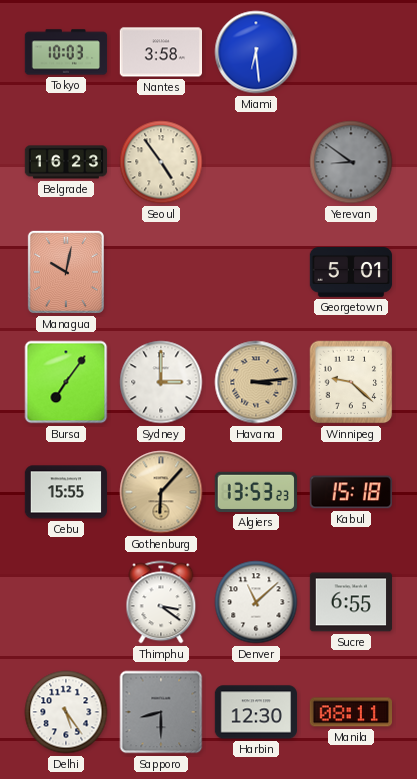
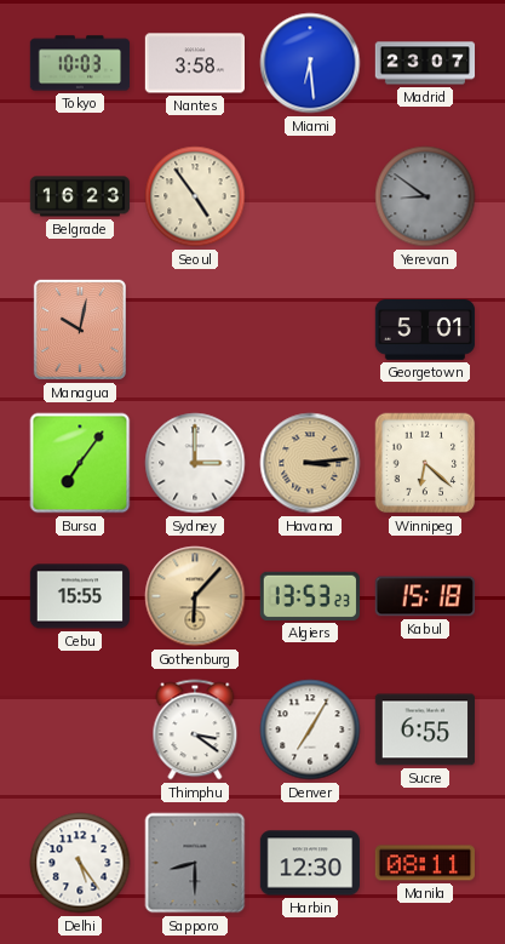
Madrid: none -> 23:07
Winnipeg: 9:22 -> 6:22
Denver: 11:08 -> 7:05
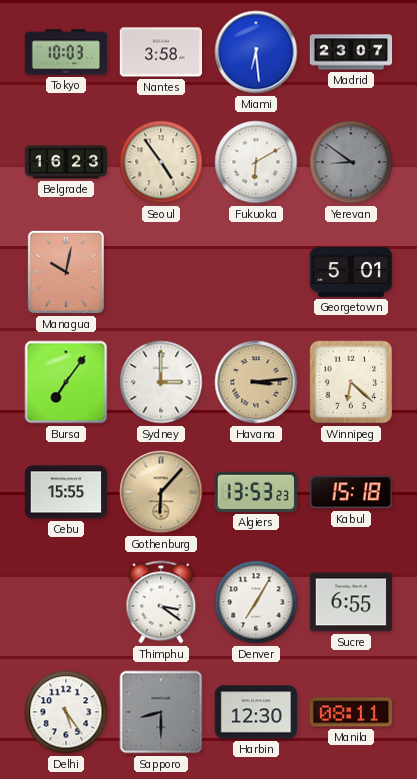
Fukuoka: none -> 6:10
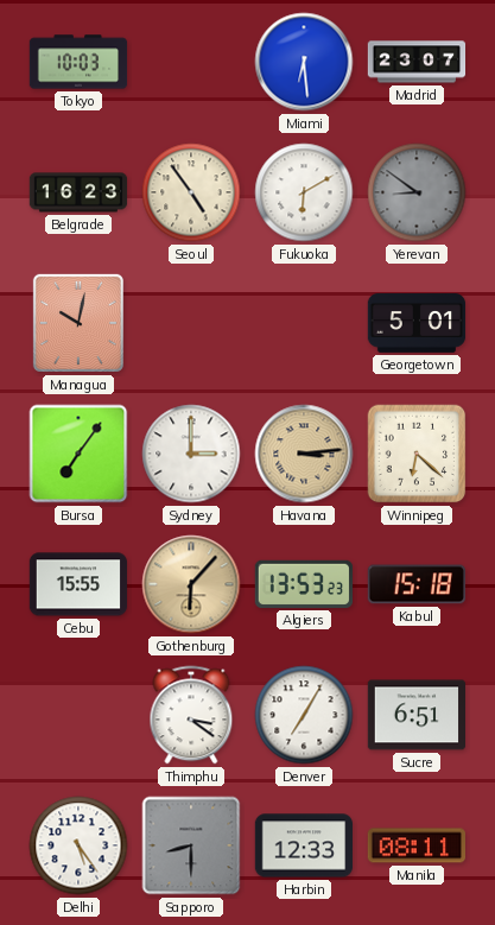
Nantes: 3:58 -> none
Sucre: 6:55 -> 6:51
Harbin: 12:30 -> 12:33
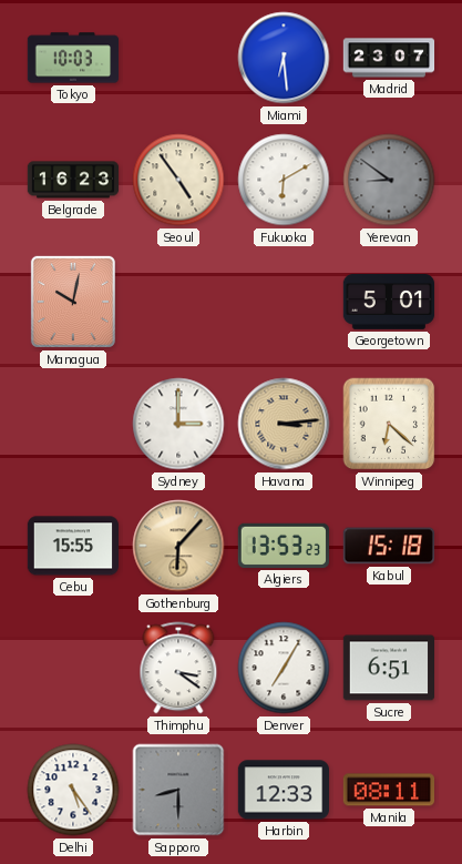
Bursa: 7:06 -> none
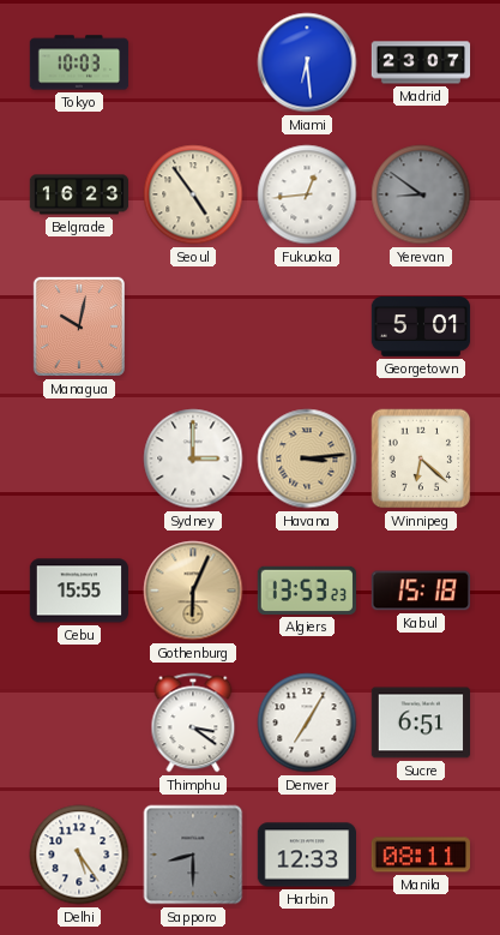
Fukuoka: 6:10 -> 12:44
Gothenburg: 6:07 -> 6:04
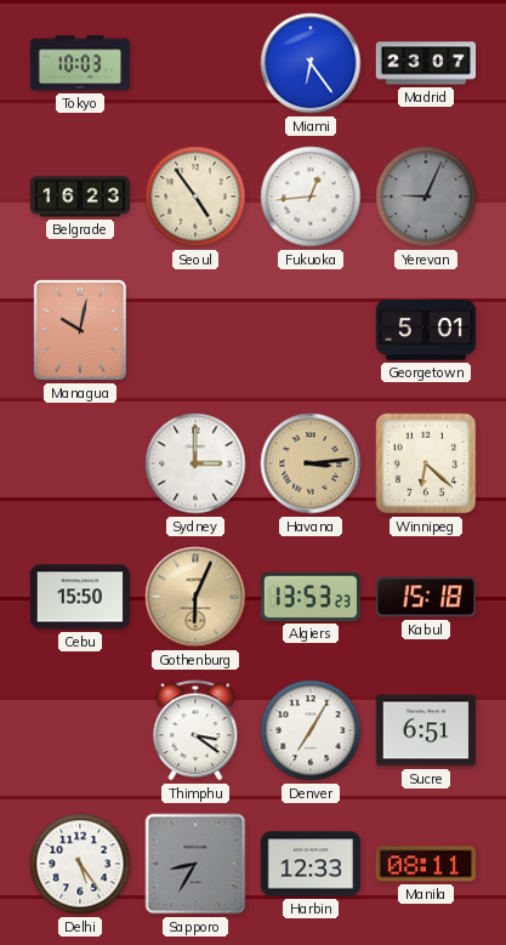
Miami: 6:29 -> 6:24
Yerevan: 8:51 -> 9:04
Cebu: 15:55 -> 15:50
Sapporo: 8:30 -> 8:35
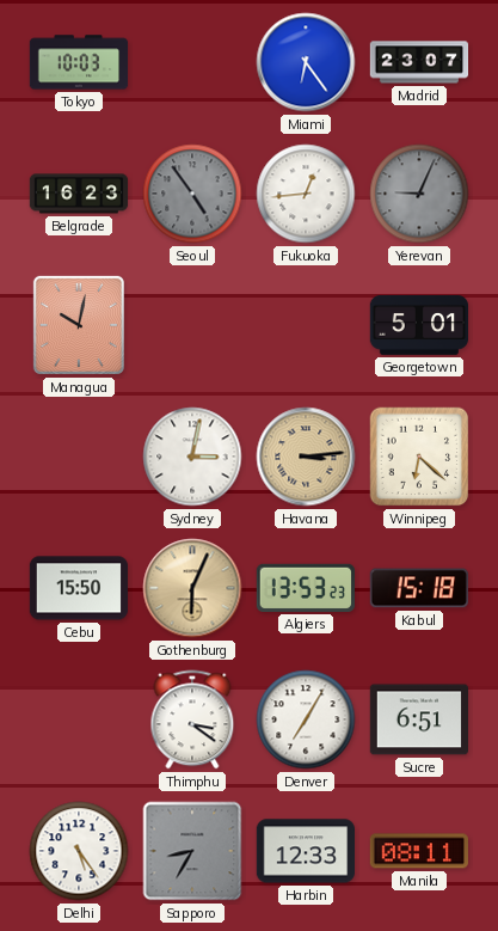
Seoul dial: cream -> grey
Sydney: 3:00 -> 3:02
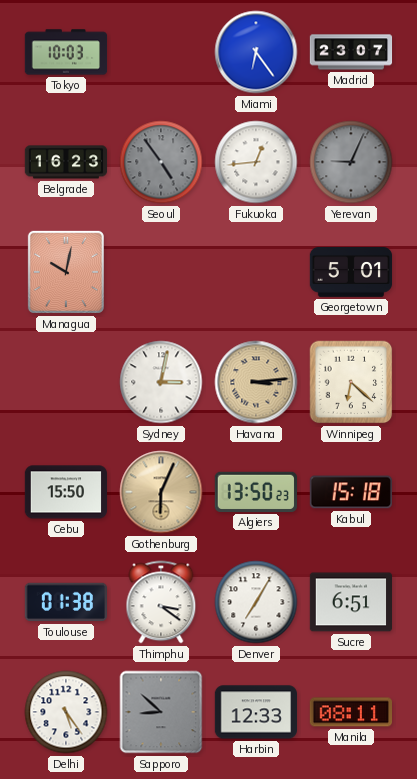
Algiers: 13:53 -> 13:50
Toulouse: none -> 01:38
Sapporo: 8:35 -> 8:52
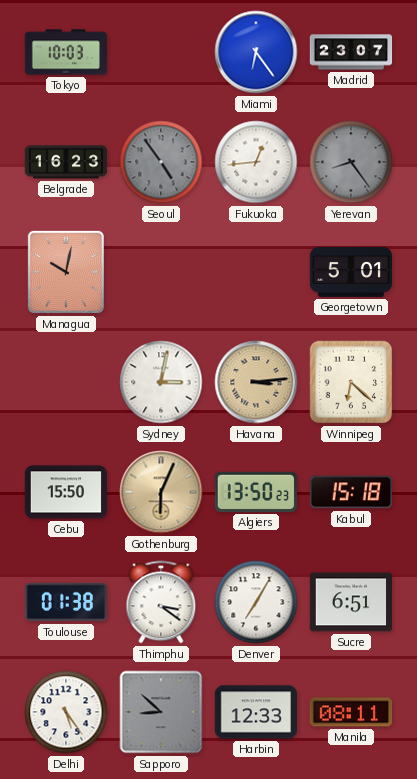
Yerevan: 9:04 -> 8:24
